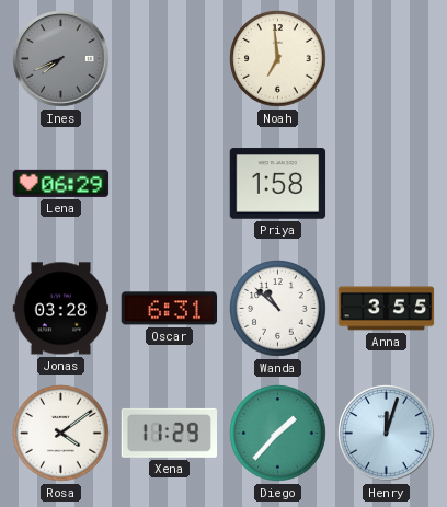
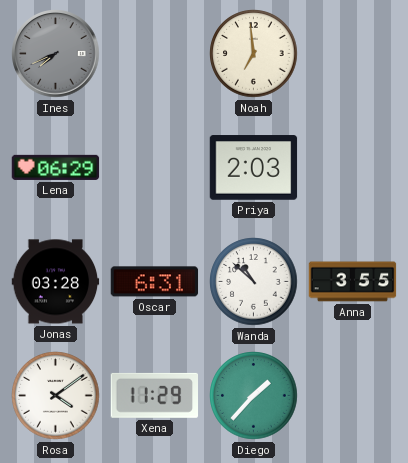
Priya: 1:58 -> 2:03
Henry: 12:03 -> none
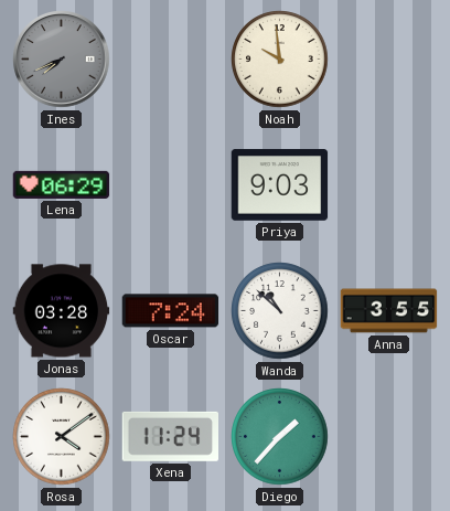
Noah: 6:59 -> 9:59
Priya: 2:03 -> 9:03
Oscar: 6:31 -> 7:24
Xena: 11:29 -> 11:24
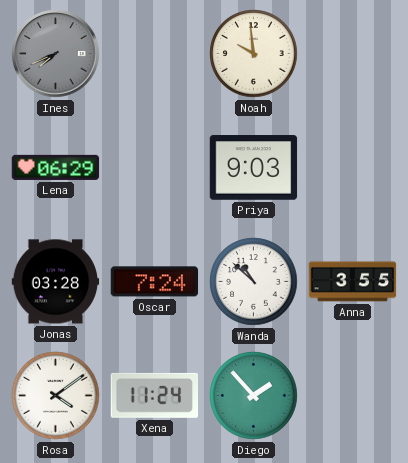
Diego: 1:37 -> 1:53
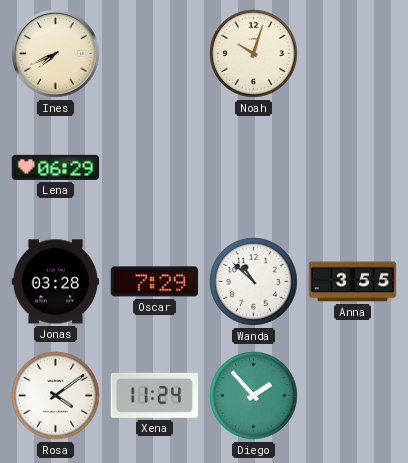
Ines dial: grey -> cream
Noah: 9:59 -> 10:03
Priya: 9:03 -> none
Oscar: 7:24 -> 7:29
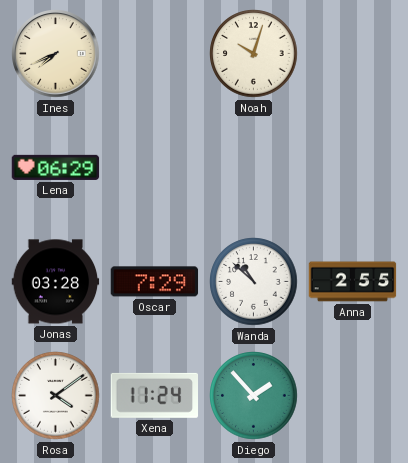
Anna: 3:55 -> 2:55
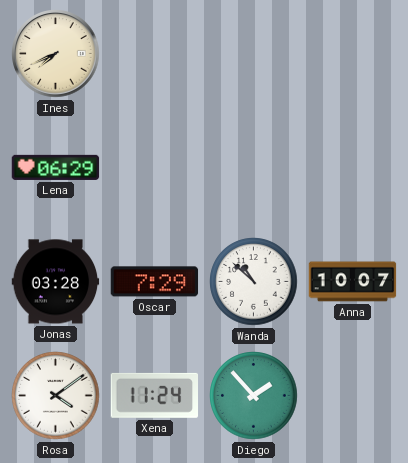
Noah: 10:03 -> none
Anna: 2:55 -> 10:07
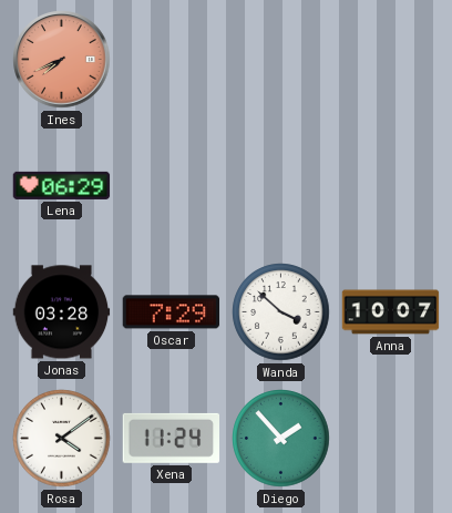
Ines dial: cream -> salmon
Wanda: 10:52 -> 3:52
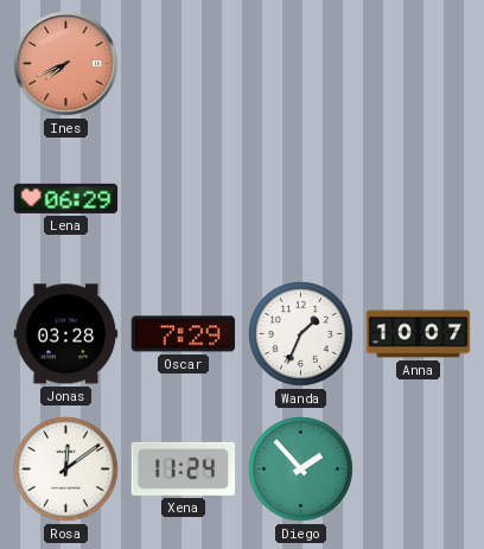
Wanda: 3:52 -> 1:34
Rosa: 4:09 -> 12:09
